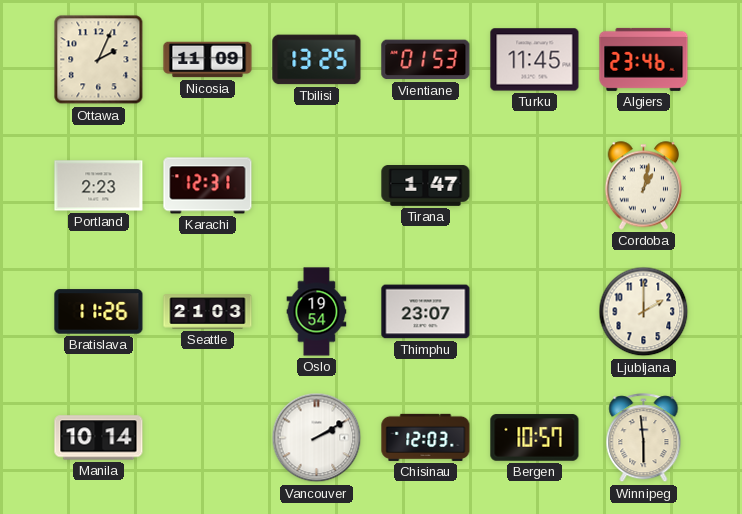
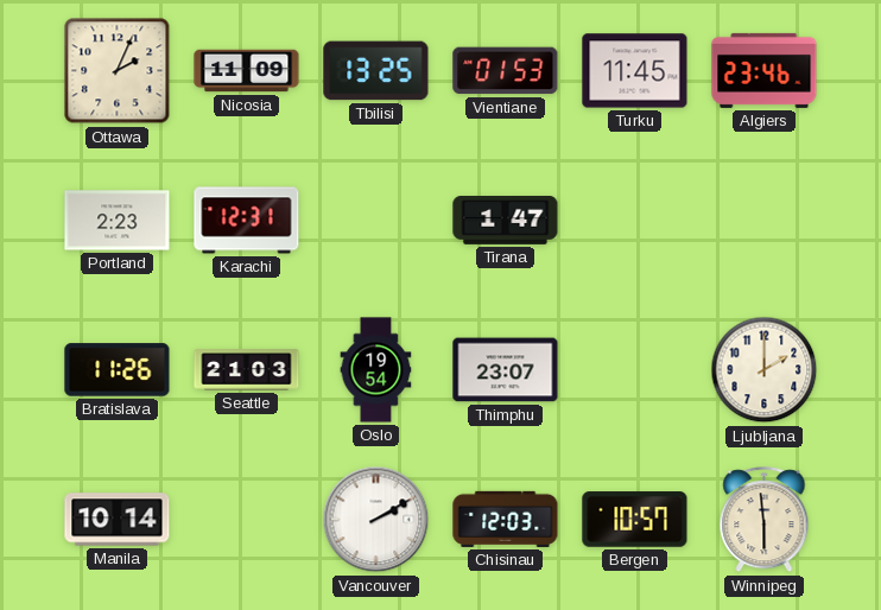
Cordoba: 1:02 -> none
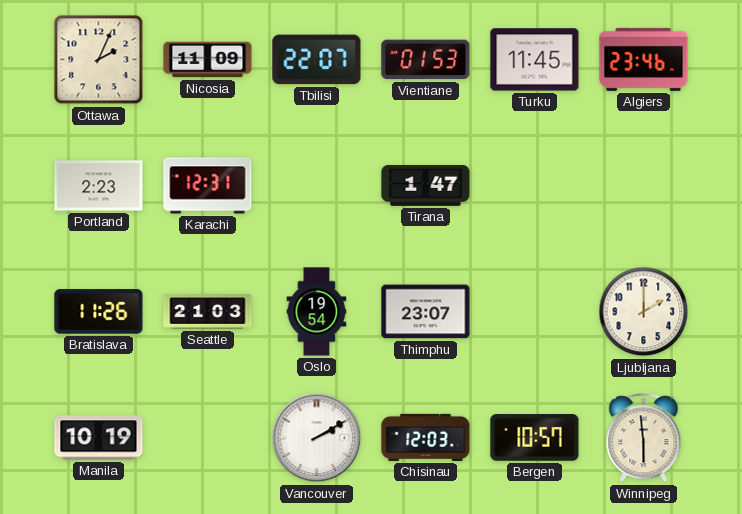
Tbilisi: 13:25 -> 22:07
Manila: 10:14 -> 10:19
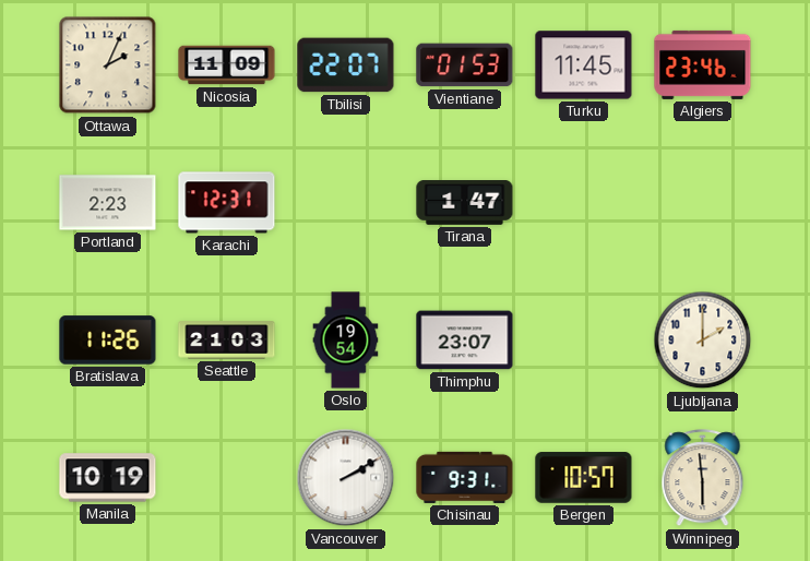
Chisinau: 12:03 -> 9:31
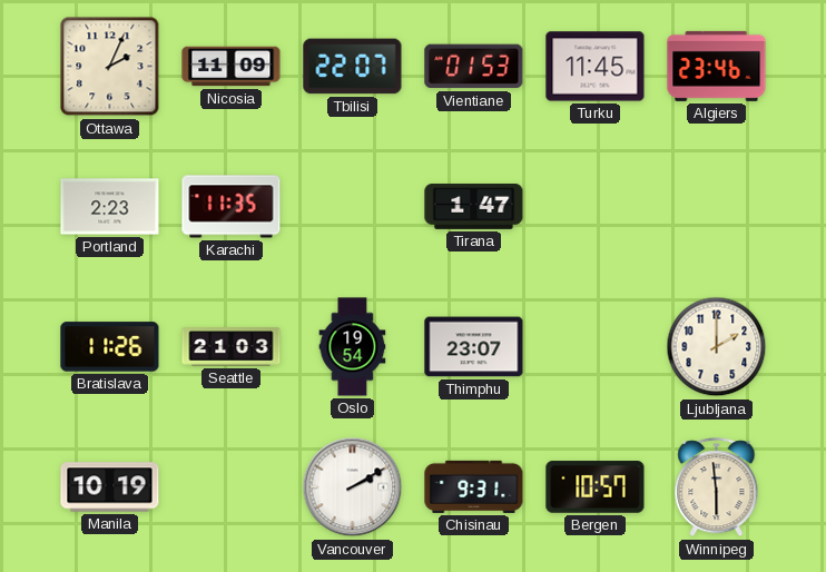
Karachi: 12:31 -> 11:35
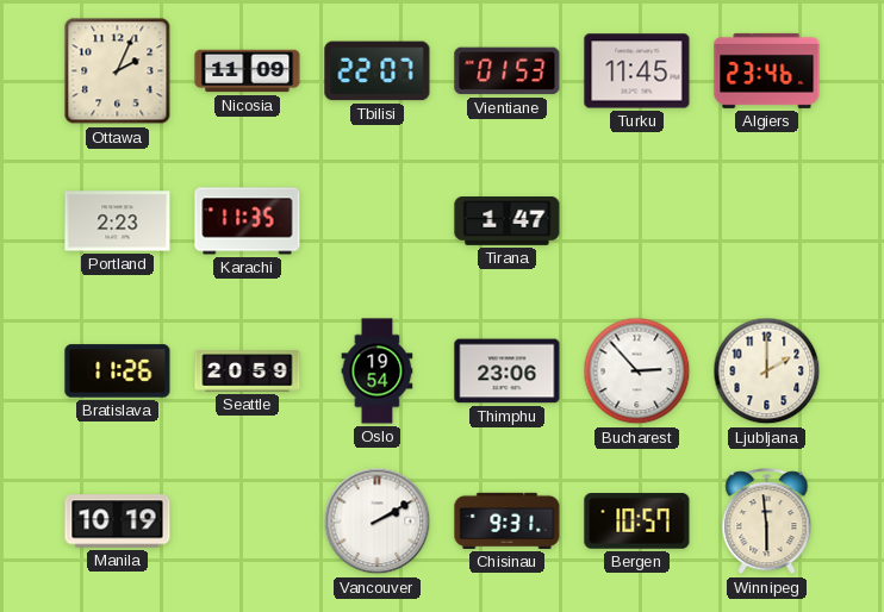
Seattle: 21:03 -> 20:59
Thimphu: 23:07 -> 23:06
Bucharest: none -> 2:53
